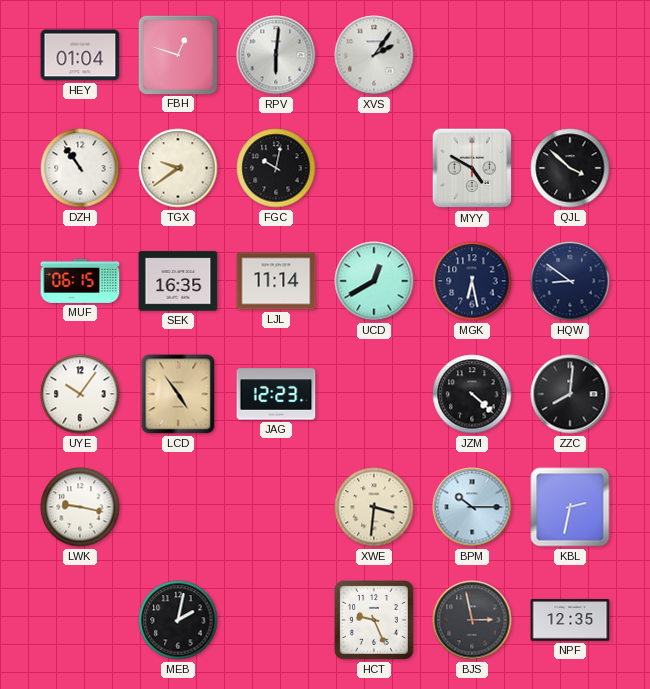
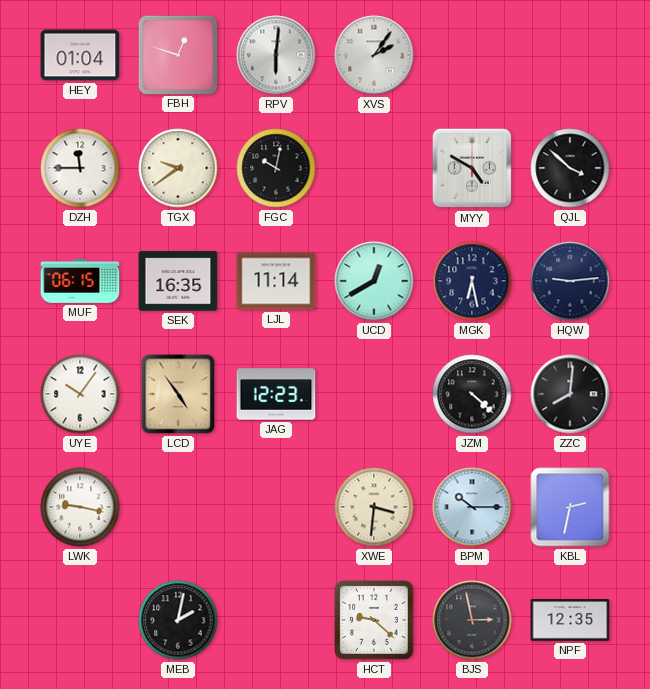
DZH: 10:54 -> 11:45
HQW: 8:51 -> 9:14
HCT: 9:26 -> 9:22
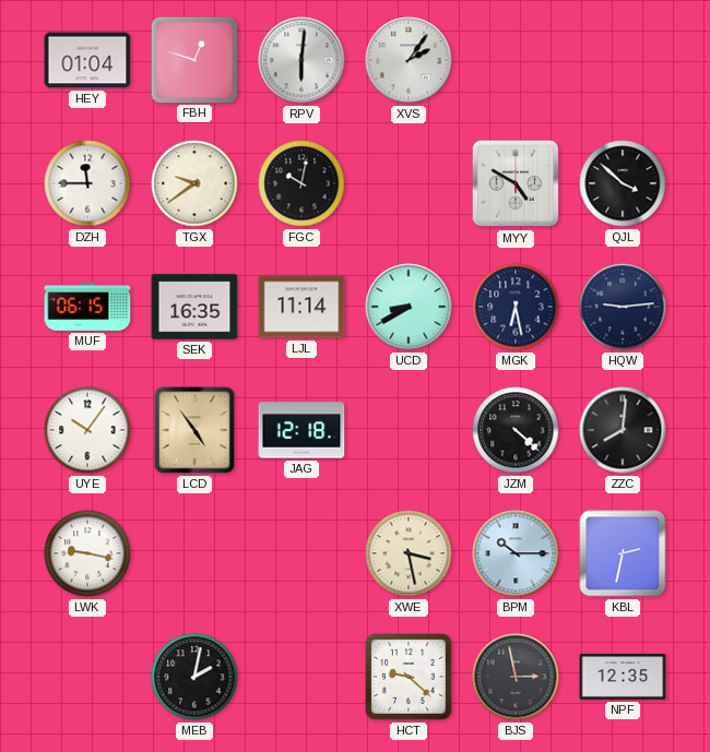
UCD: 12:40 -> 8:40
JAG: 12:23 -> 12:18
XWE: 3:31 -> 3:28
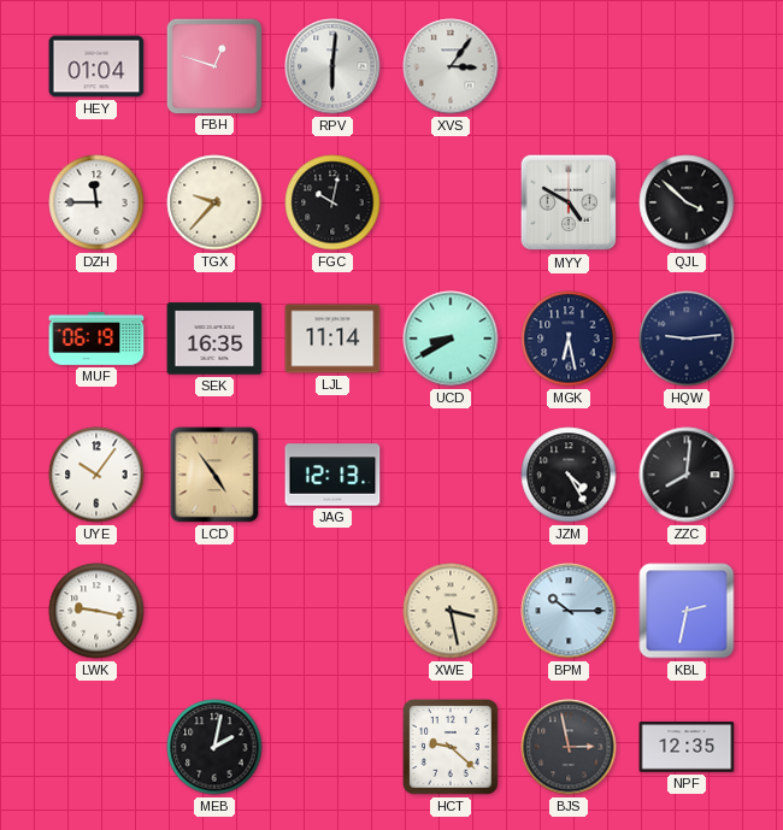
XVS: 2:06 -> 3:06
TGX: 9:39 -> 9:37
MUF: 06:15 -> 06:19
JAG: 12:18 -> 12:13
JZM: 4:22 -> 4:25
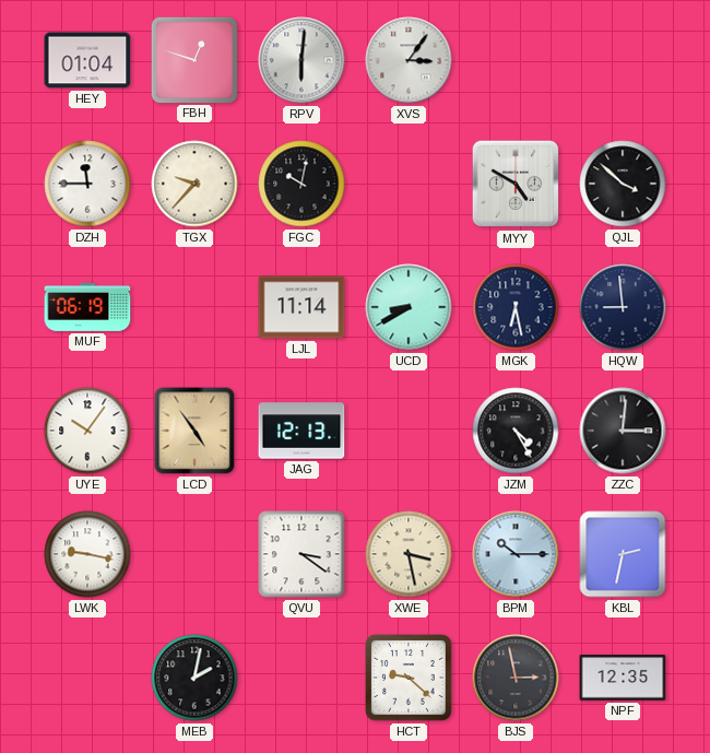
SEK: 16:35 -> none
HQW: 9:14 -> 8:59
ZZC: 8:01 -> 3:01
QVU: none -> 3:21
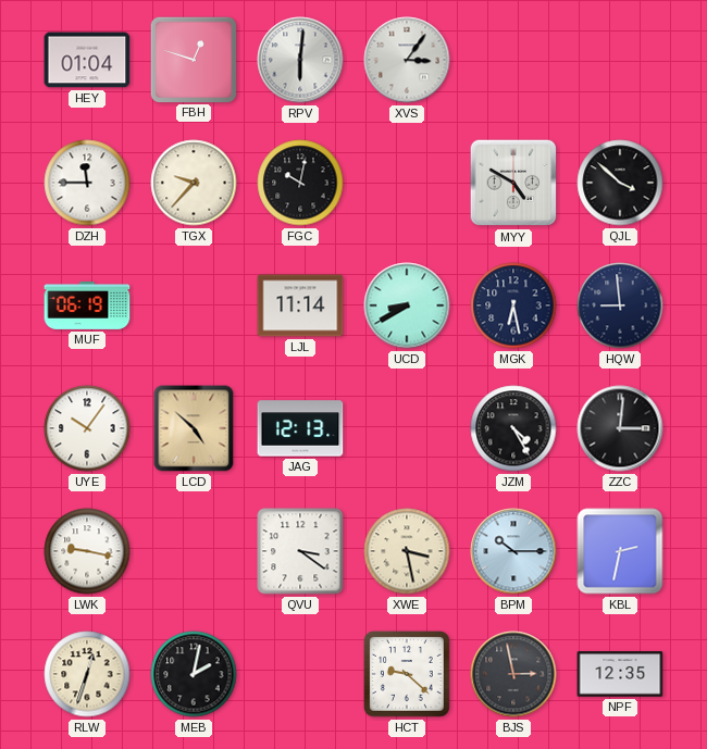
LCD: 4:54 -> 4:52
RLW: none -> 12:33
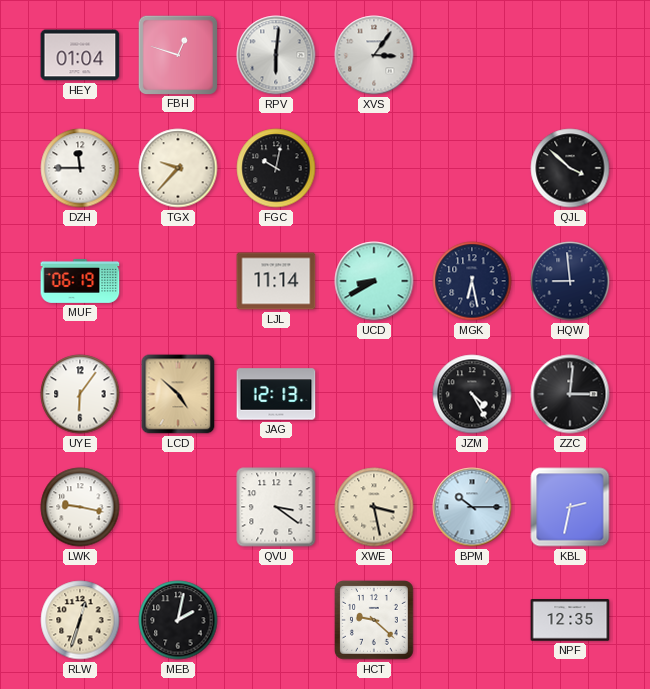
MYY: 4:50 -> none
UYE: 10:06 -> 6:06
BJS: 2:58 -> none
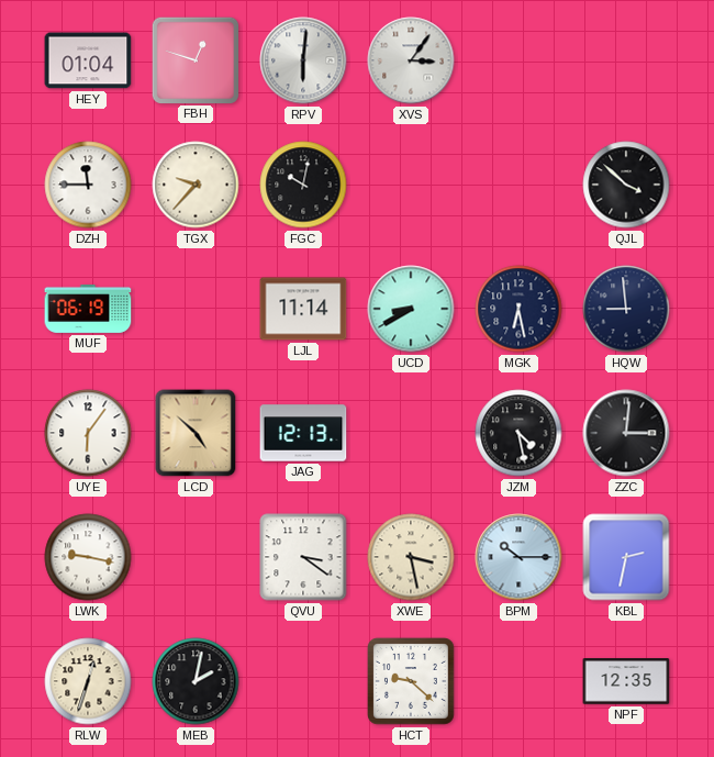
JZM: 4:25 -> 4:28
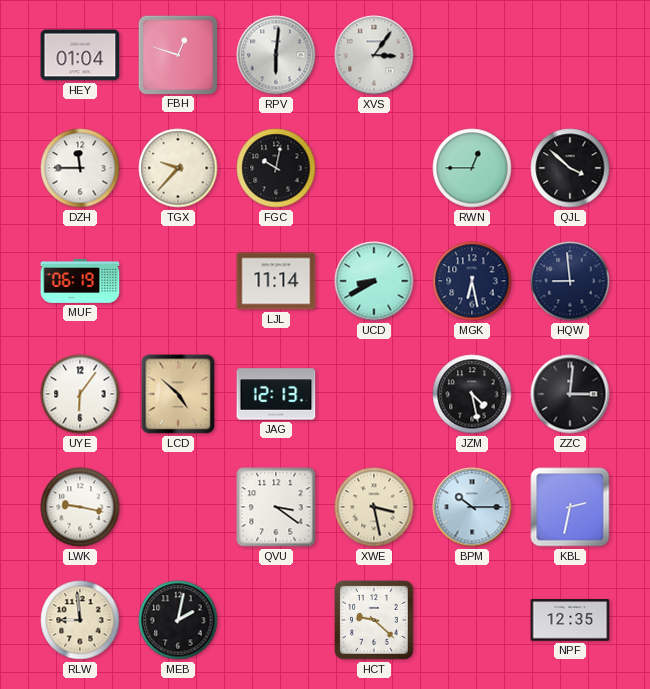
RWN: none -> 12:45
RLW: 12:33 -> 8:59
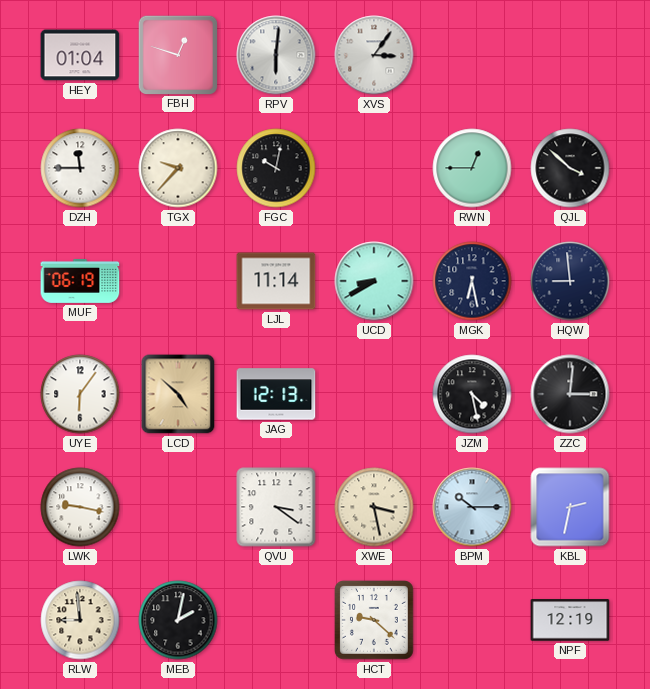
NPF: 12:35 -> 12:19
